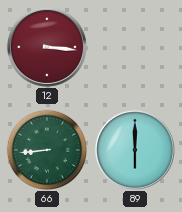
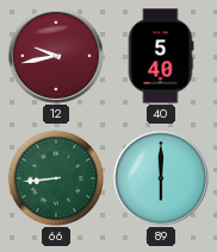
12: 3:16 -> 9:43
40: none -> 5:40
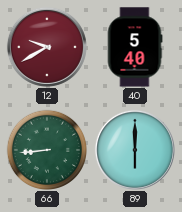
12: 9:43 -> 9:40
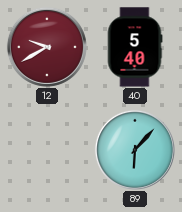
66: 8:44 -> none
89: 6:00 -> 6:07
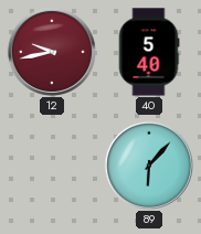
12: 9:40 -> 9:43
